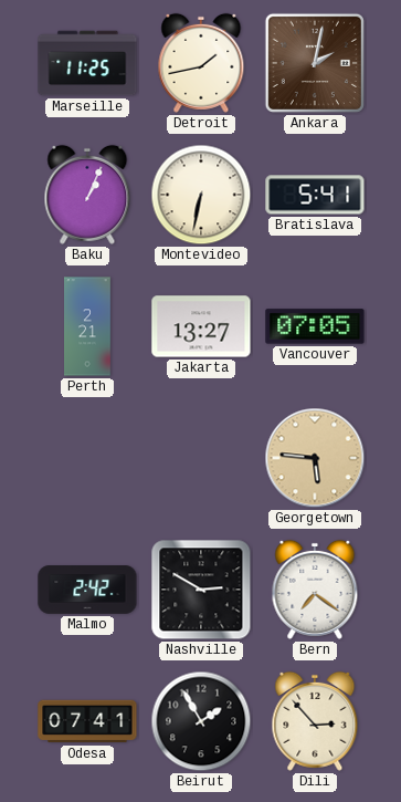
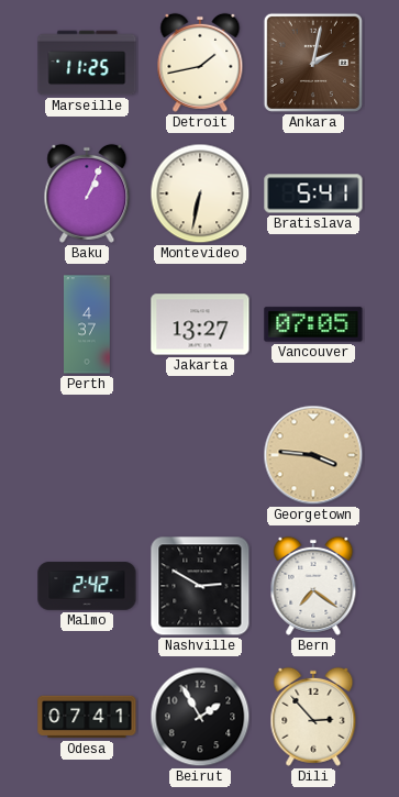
Perth: 2:21 -> 4:37
Georgetown: 5:46 -> 3:46
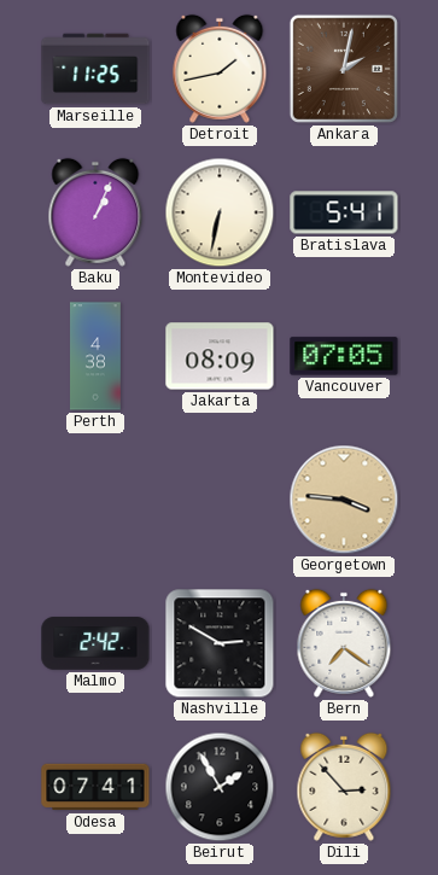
Perth: 4:37 -> 4:38
Jakarta: 13:27 -> 08:09
